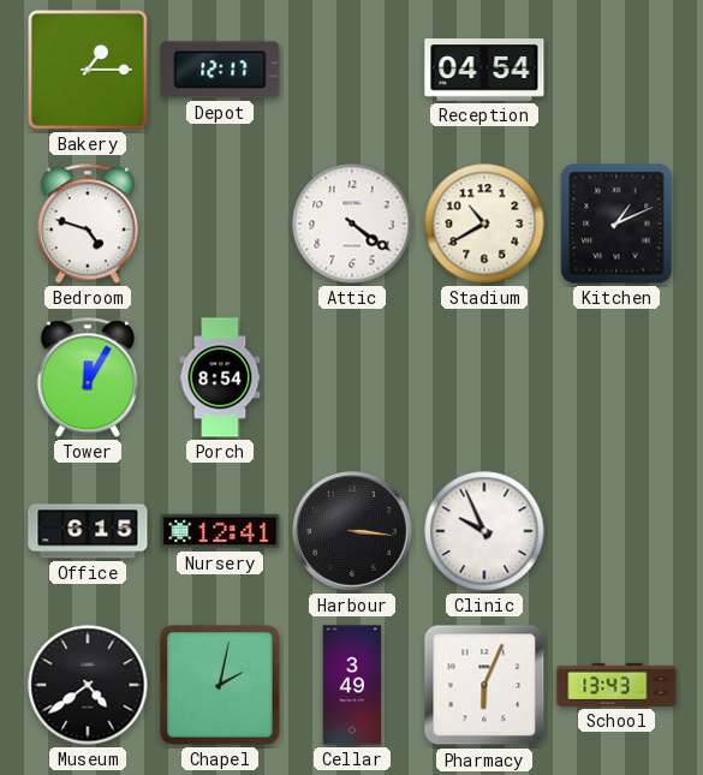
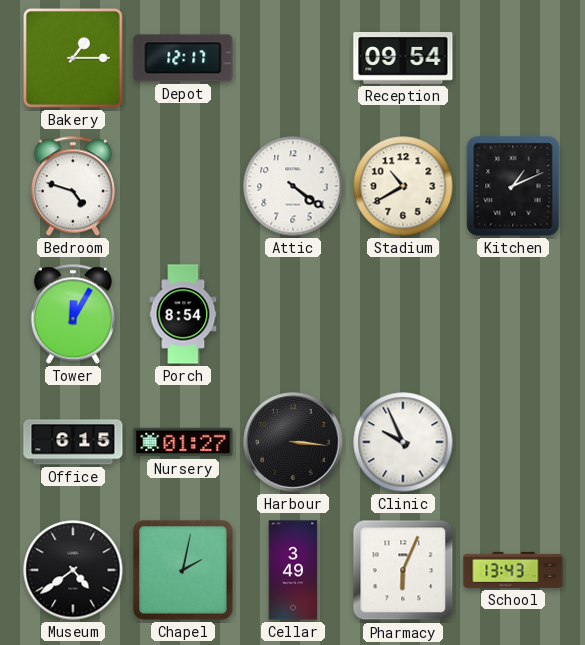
Reception: 04:54 -> 09:54
Nursery: 12:41 -> 01:27
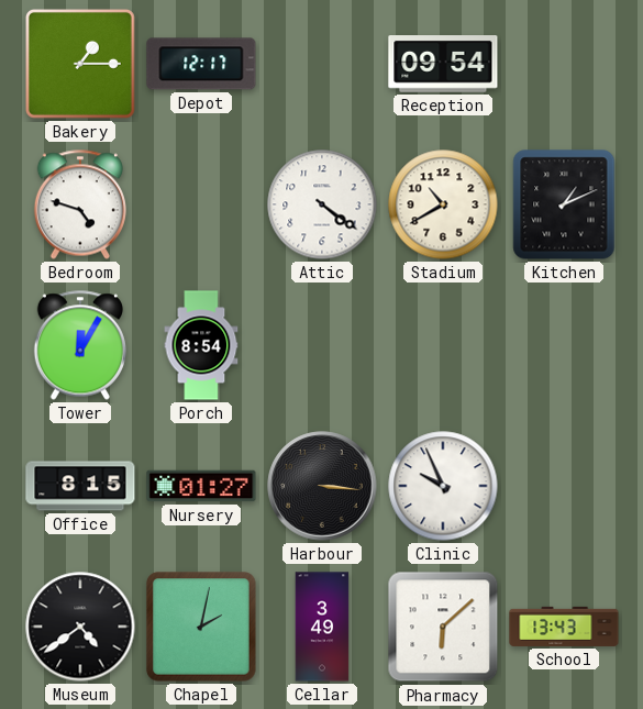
Office: 6:15 -> 8:15
Pharmacy: 6:04 -> 6:08
